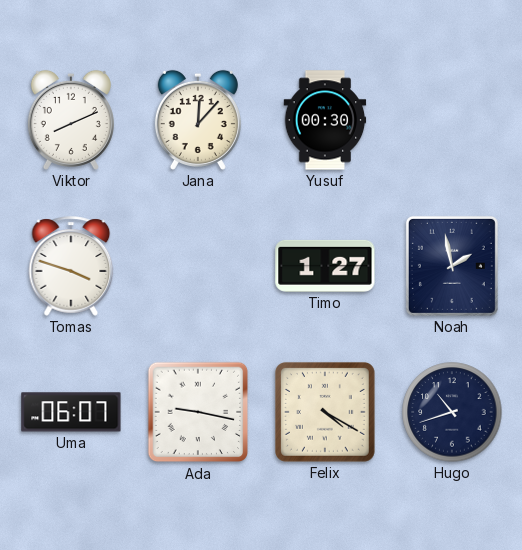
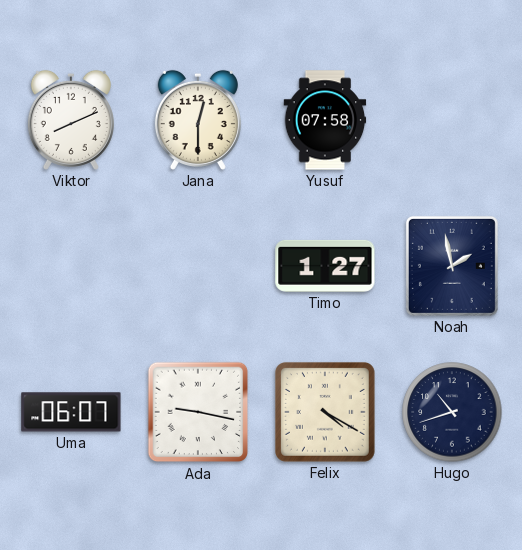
Jana: 12:07 -> 12:30
Yusuf: 00:30 -> 07:58
Tomas: 3:48 -> none
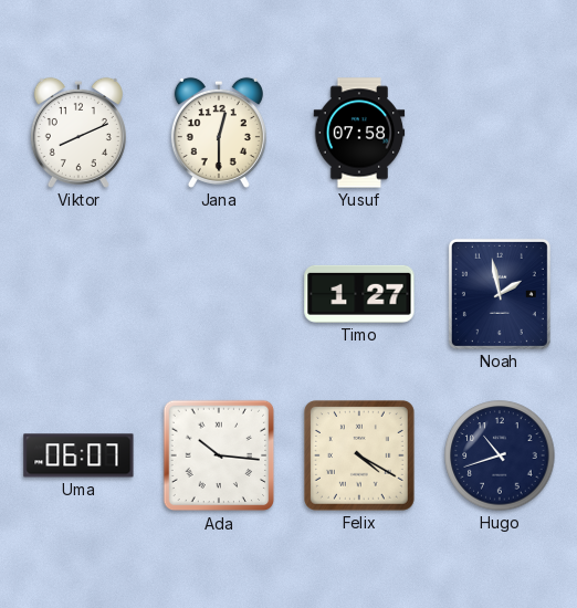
Ada: 9:17 -> 10:16
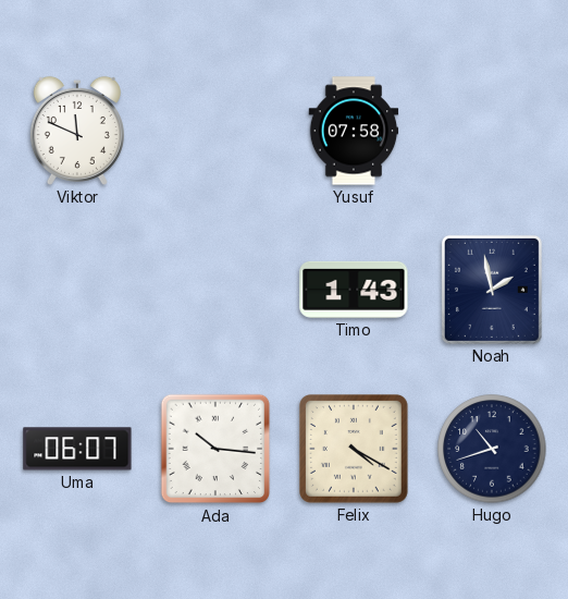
Viktor: 8:11 -> 11:49
Jana: 12:30 -> none
Timo: 1:27 -> 1:43
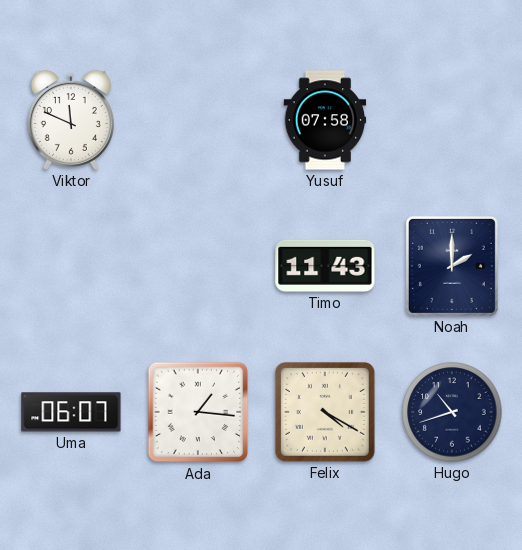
Timo: 1:43 -> 11:43
Noah: 1:58 -> 2:00
Ada: 10:16 -> 1:16
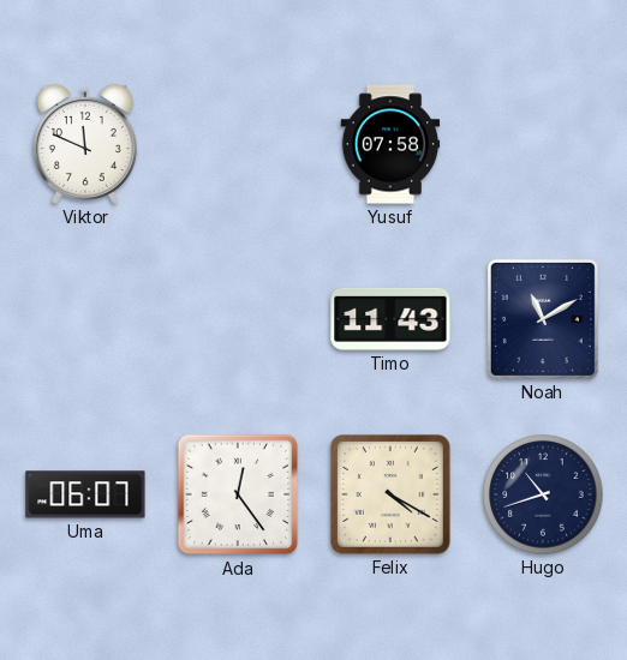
Noah: 2:00 -> 11:10
Ada: 1:16 -> 12:24
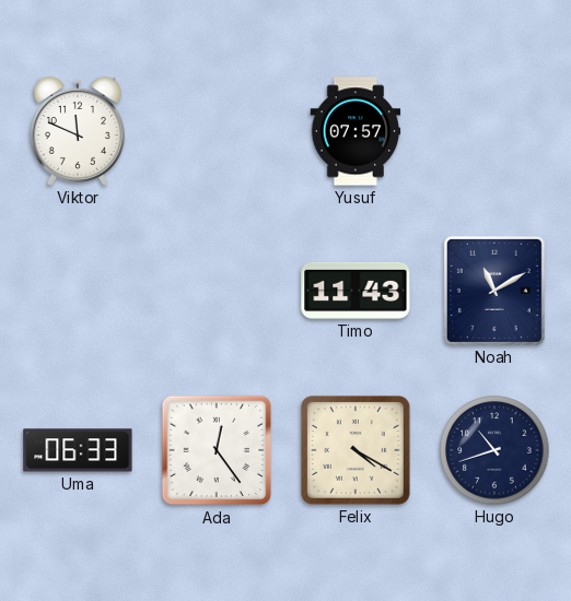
Yusuf: 07:58 -> 07:57
Uma: 06:07 -> 06:33
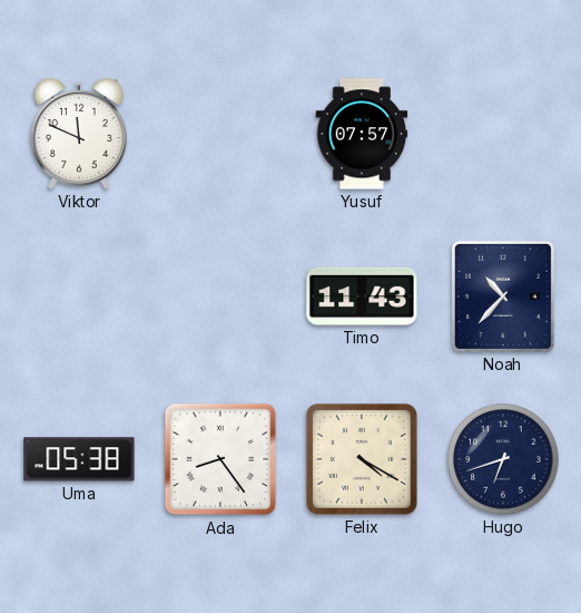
Noah: 11:10 -> 10:37
Uma: 06:33 -> 05:38
Ada: 12:24 -> 8:24
Hugo: 10:42 -> 6:42
